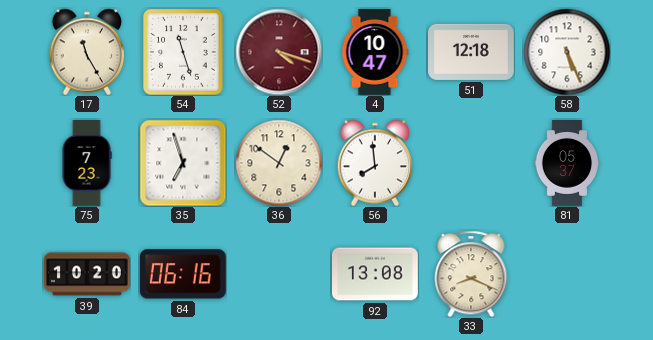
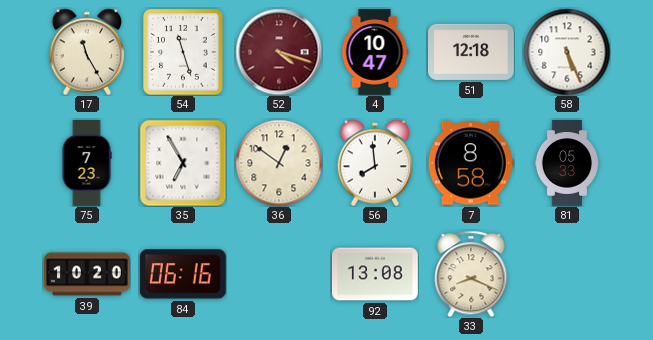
35: 6:57 -> 6:55
7: none -> 8:58
81: 05:37 -> 05:33
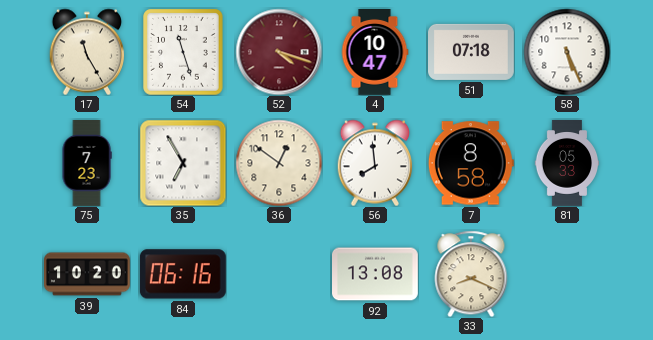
51: 12:18 -> 07:18
